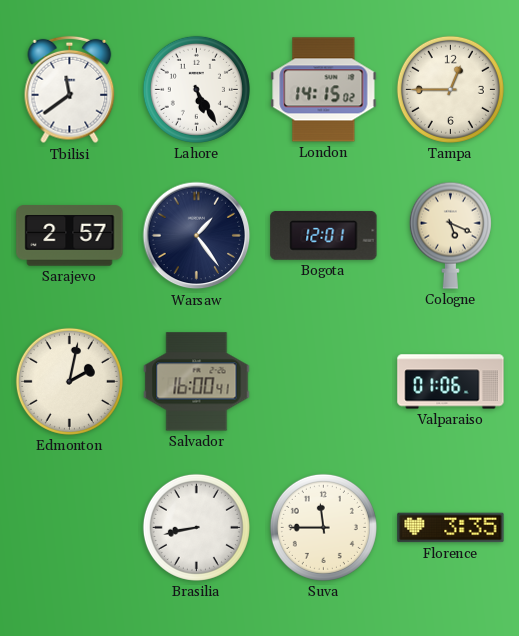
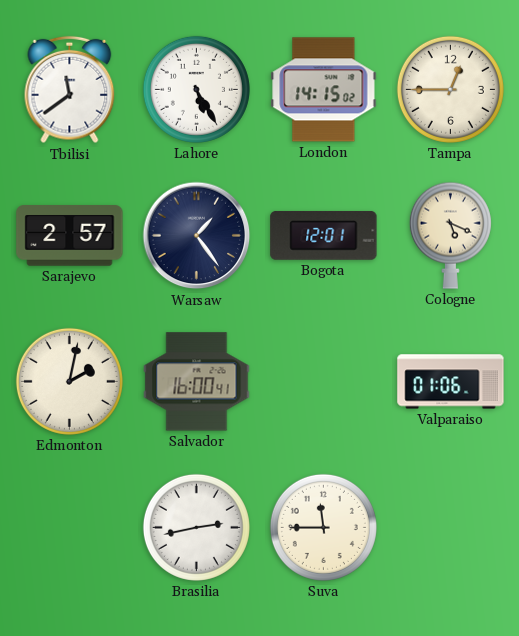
Brasilia: 8:43 -> 2:43
Florence: 3:35 -> none
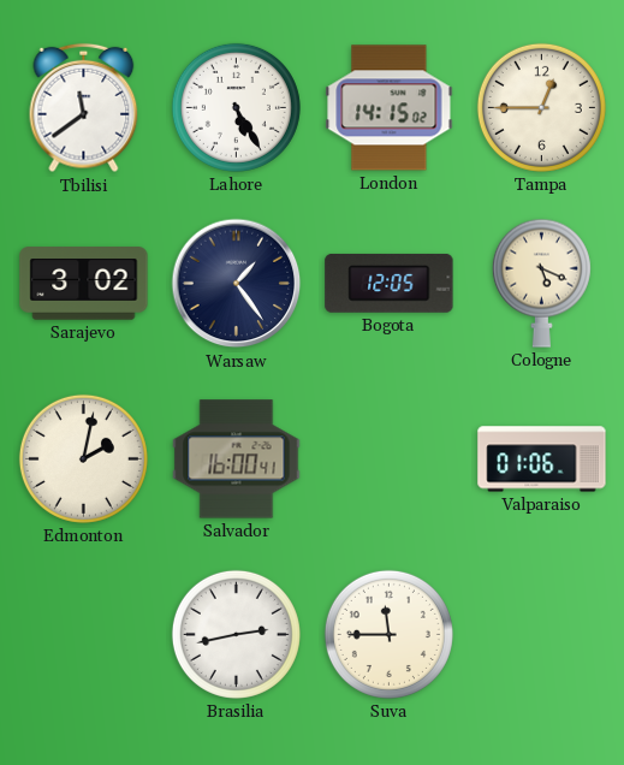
Sarajevo: 2:57 -> 3:02
Bogota: 12:01 -> 12:05
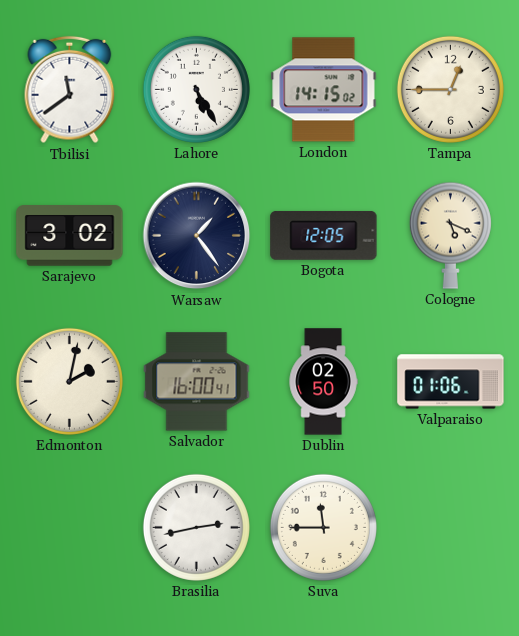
Dublin: none -> 02:50
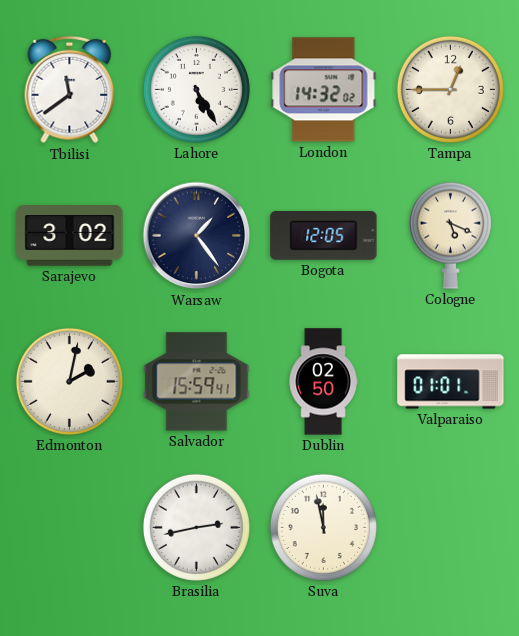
London: 14:15 -> 14:32
Salvador: 16:00 -> 15:59
Valparaiso: 01:06 -> 01:01
Suva: 11:45 -> 11:58
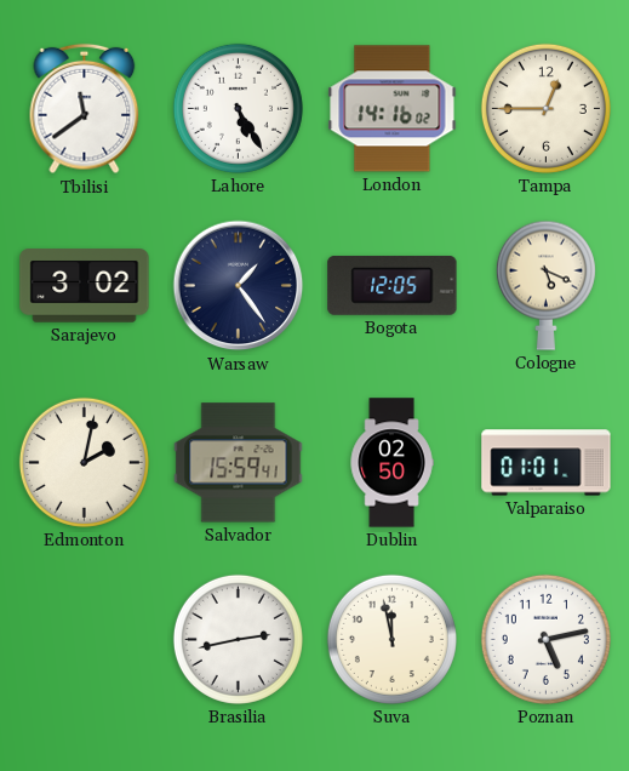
London: 14:32 -> 14:16
Poznan: none -> 5:13
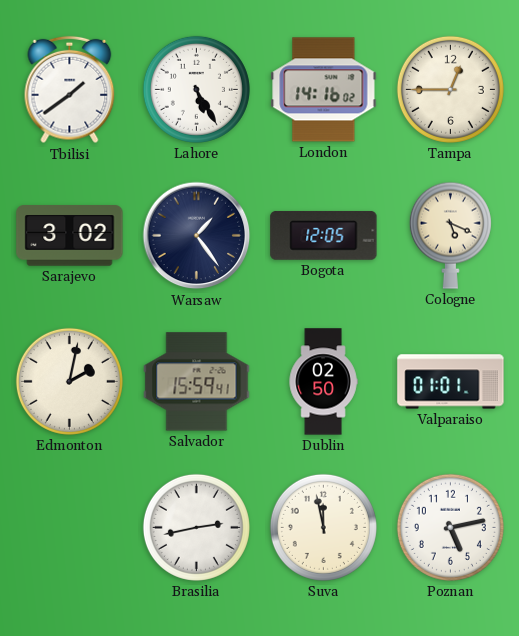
Tbilisi: 11:39 -> 1:39
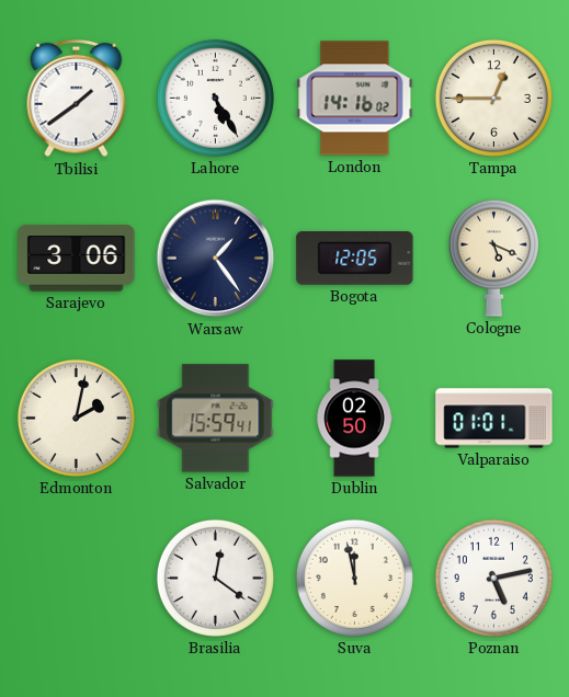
Sarajevo: 3:02 -> 3:06
Brasilia: 2:43 -> 12:21
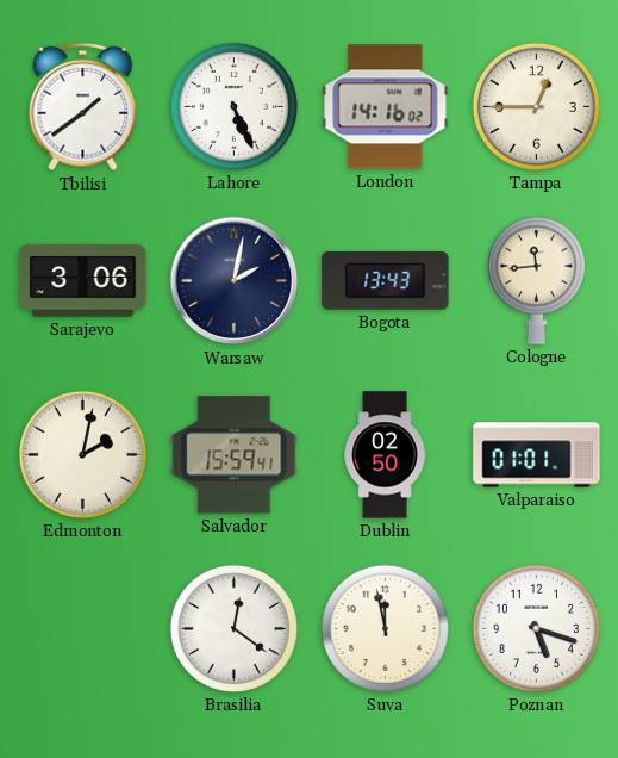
Lahore: 5:25 -> 5:26
Warsaw: 1:24 -> 2:02
Bogota: 12:05 -> 13:43
Cologne: 5:19 -> 11:44
Poznan: 5:13 -> 5:18
